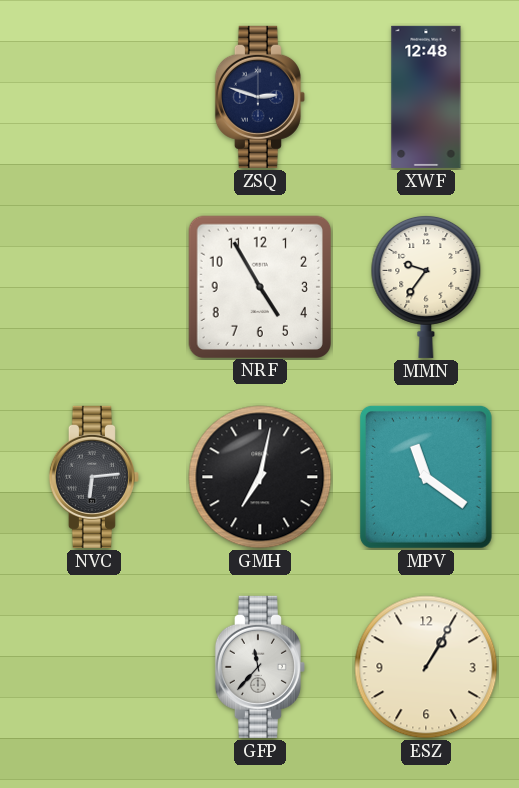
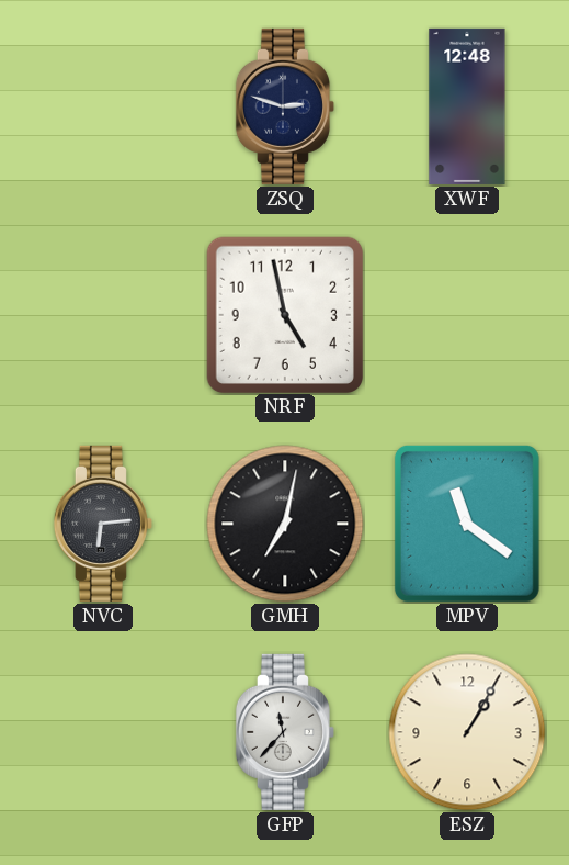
NRF: 4:55 -> 4:58
MMN: 9:36 -> none
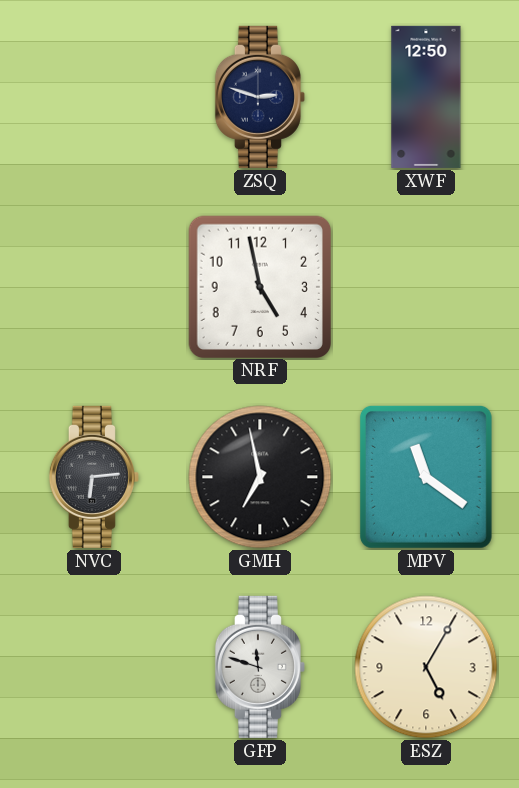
XWF: 12:48 -> 12:50
GMH: 7:02 -> 6:58
GFP: 11:37 -> 11:48
ESZ: 1:05 -> 5:05
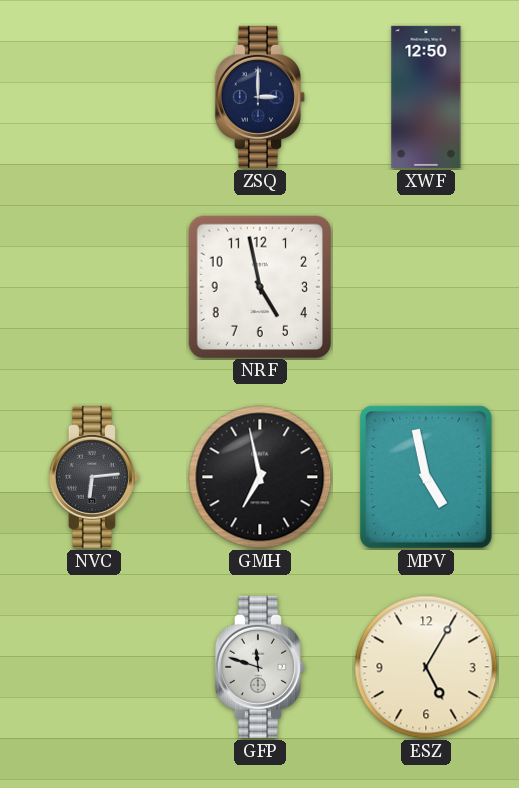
ZSQ: 2:48 -> 3:00
MPV: 11:21 -> 4:58
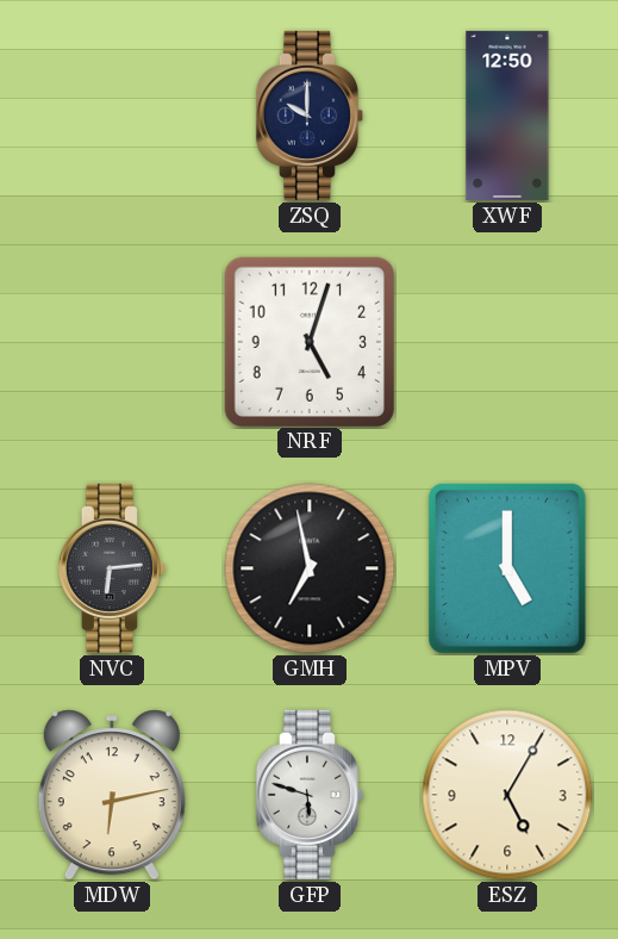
ZSQ: 3:00 -> 10:00
NRF: 4:58 -> 5:03
MPV: 4:58 -> 5:00
MDW: none -> 6:13
GFP: 11:48 -> 5:48
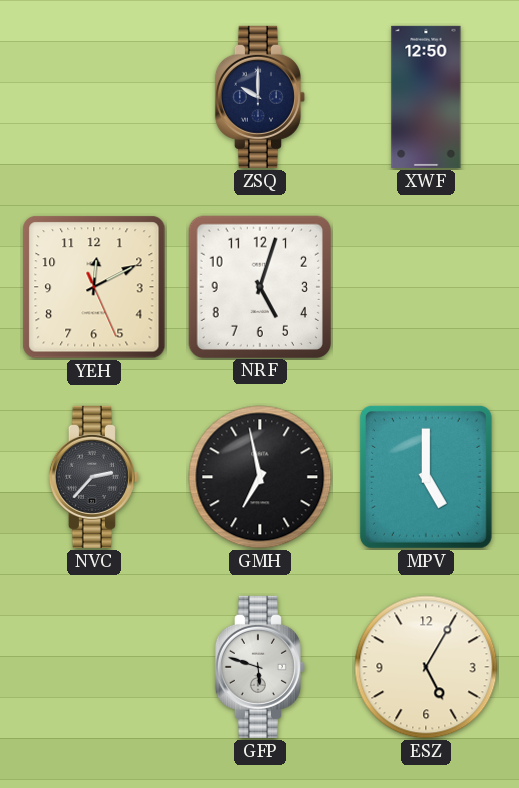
YEH: none -> 12:10
NVC: 6:14 -> 2:37
MDW: 6:13 -> none
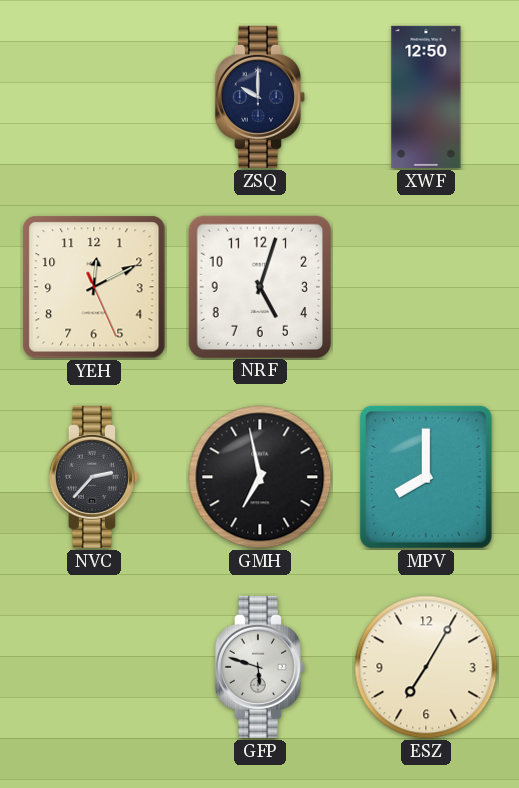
MPV: 5:00 -> 8:00
ESZ: 5:05 -> 7:05
